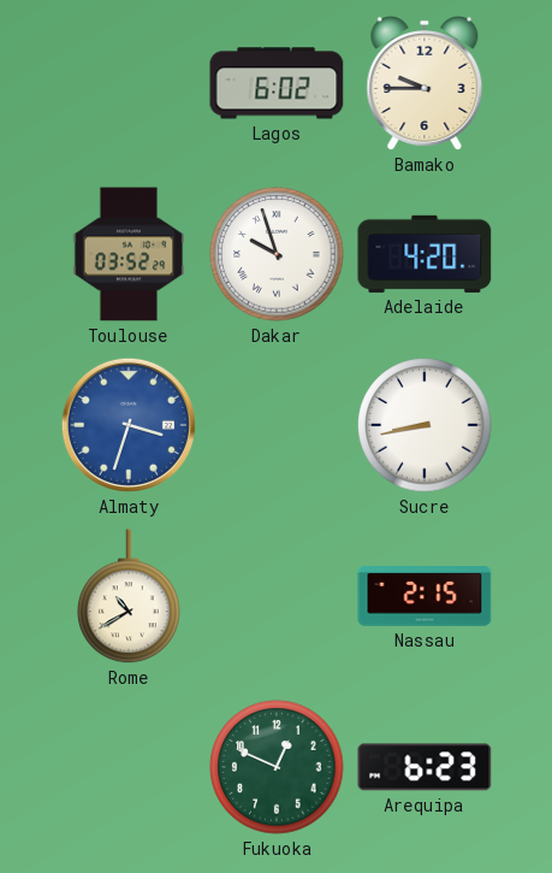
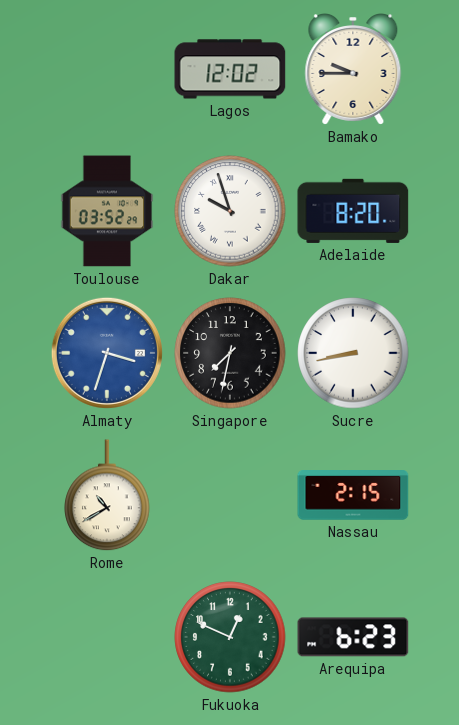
Lagos: 6:02 -> 12:02
Adelaide: 4:20 -> 8:20
Singapore: none -> 7:32
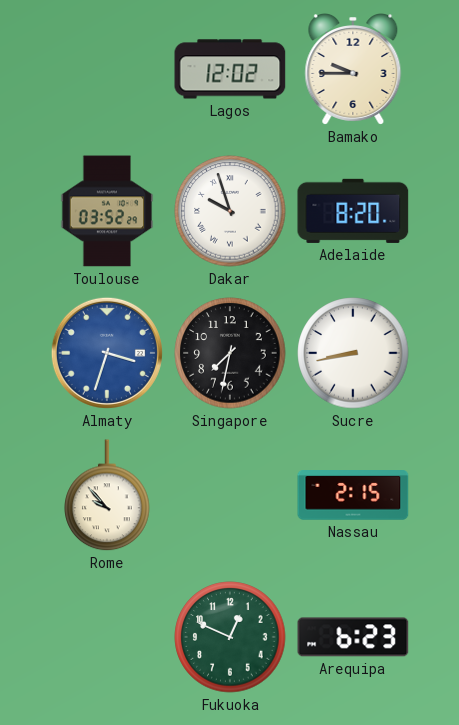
Rome: 10:40 -> 9:53
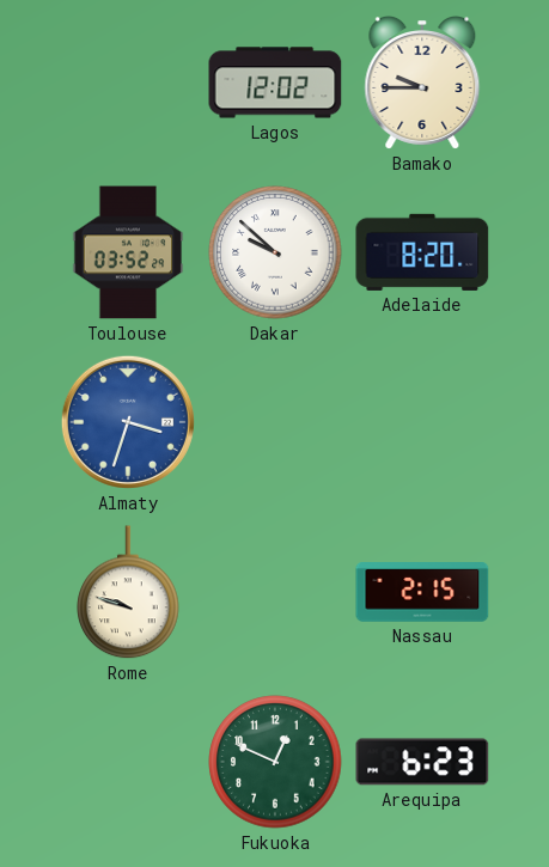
Dakar: 9:57 -> 9:52
Singapore: 7:32 -> none
Sucre: 8:43 -> none
Rome: 9:53 -> 9:48
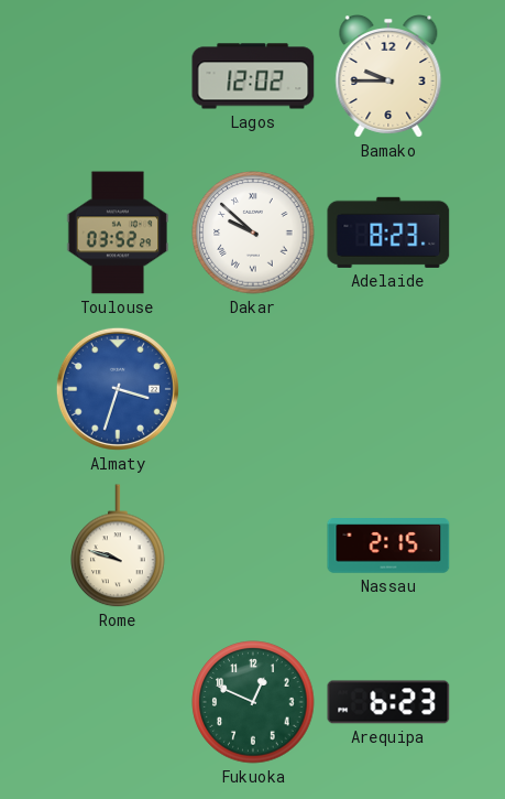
Adelaide: 8:20 -> 8:23
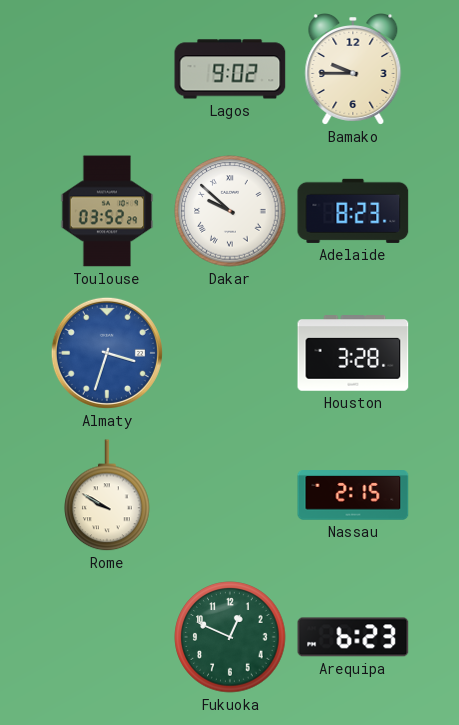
Lagos: 12:02 -> 9:02
Houston: none -> 3:28
Rome: 9:48 -> 9:50
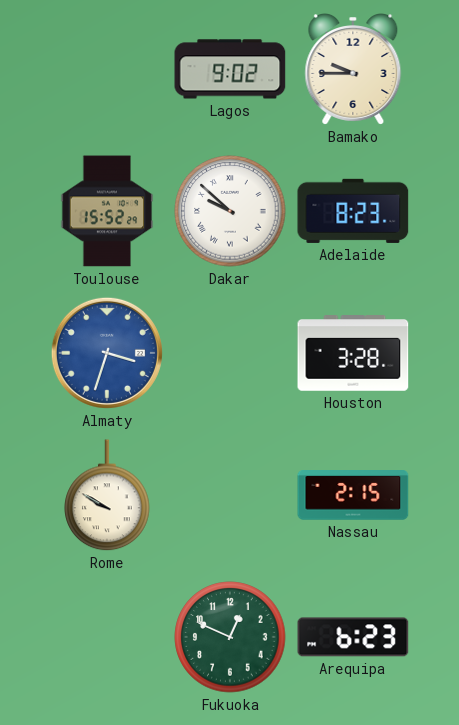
Toulouse: 03:52 -> 15:52
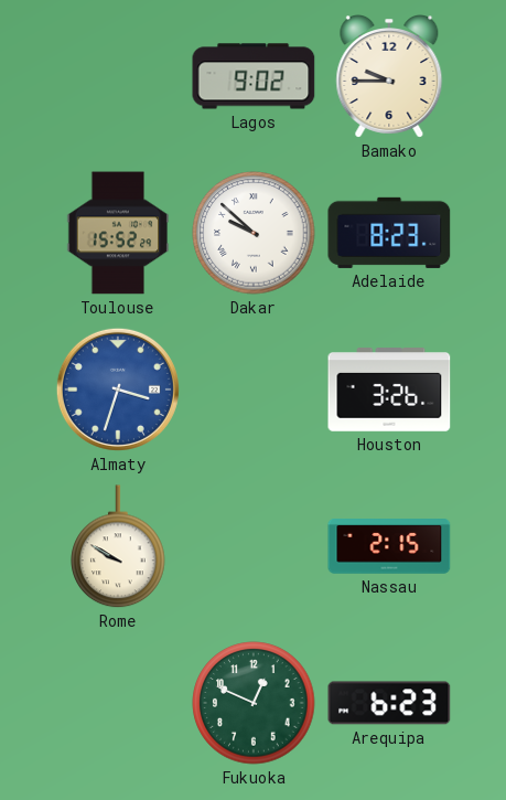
Houston: 3:28 -> 3:26
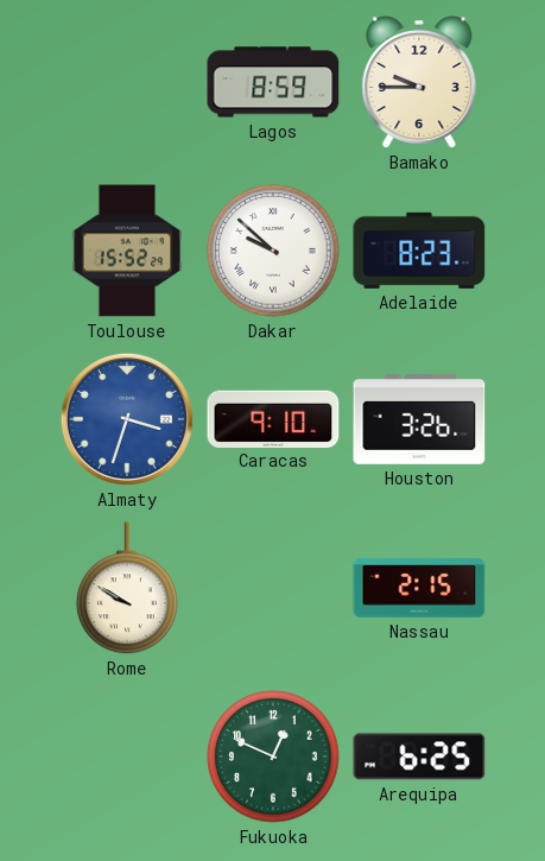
Lagos: 9:02 -> 8:59
Caracas: none -> 9:10
Arequipa: 6:23 -> 6:25
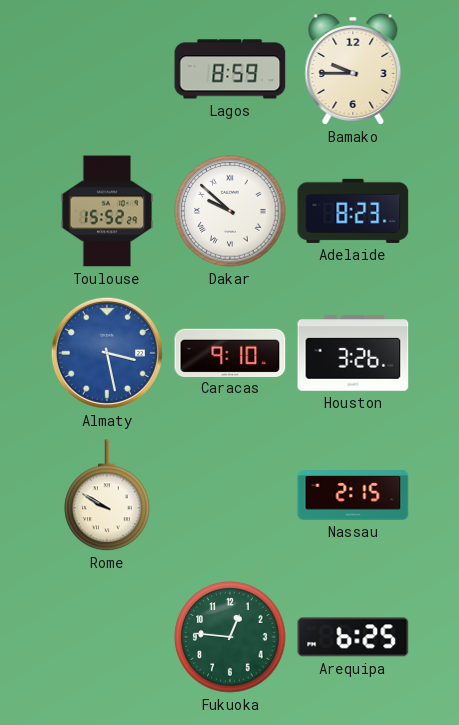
Almaty: 3:33 -> 3:28
Fukuoka: 12:49 -> 12:46
